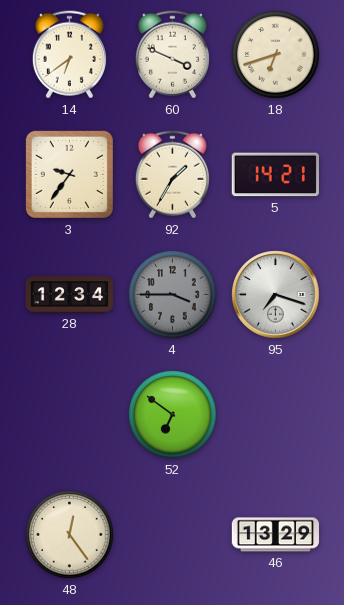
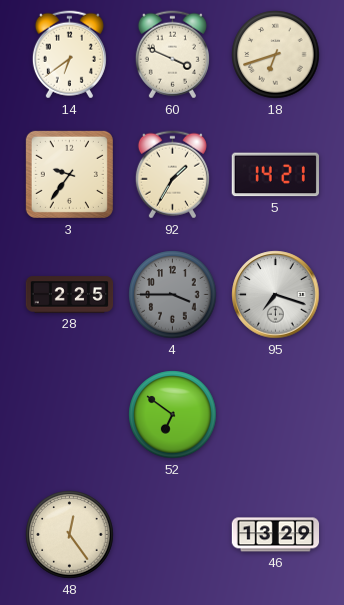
28: 12:34 -> 2:25
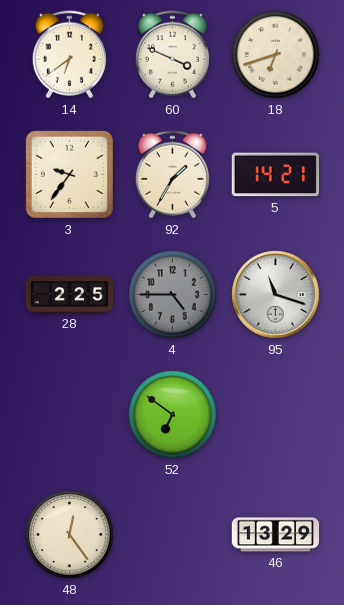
4: 3:45 -> 4:45
95: 7:18 -> 11:18
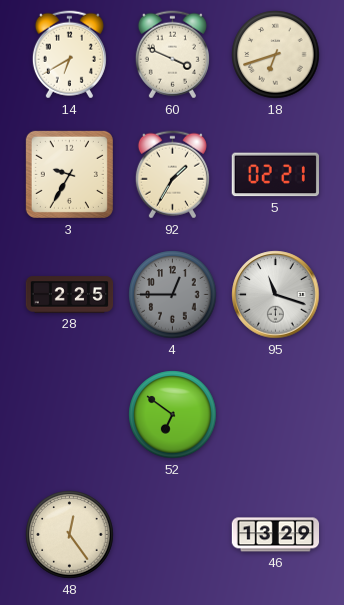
14: 6:39 -> 6:40
3: 9:36 -> 9:35
5: 14:21 -> 02:21
4: 4:45 -> 12:45
